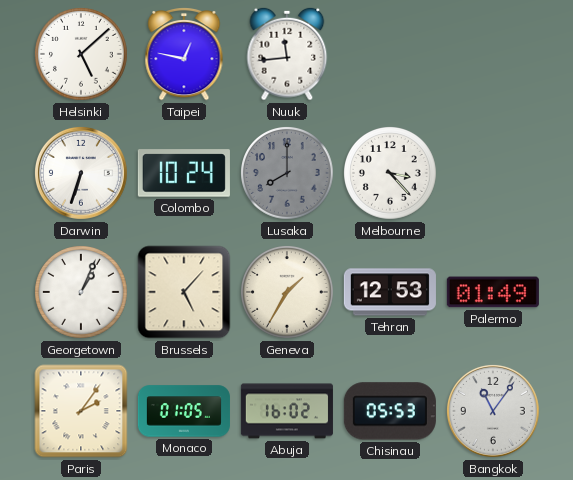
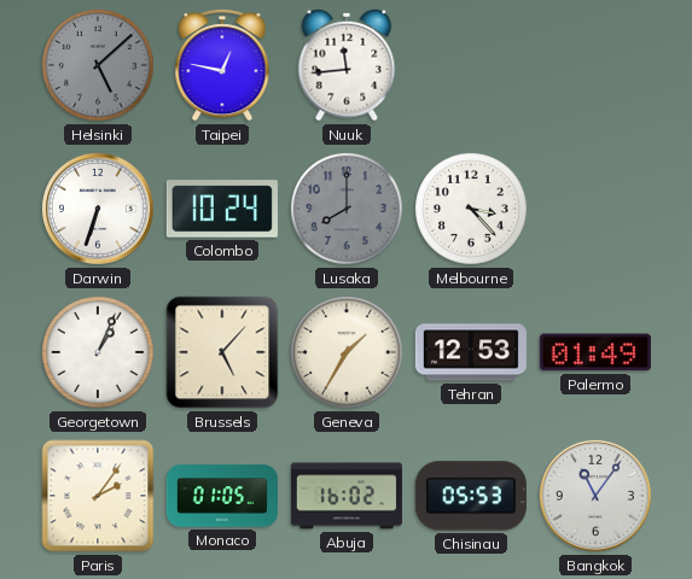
Helsinki dial: white -> grey
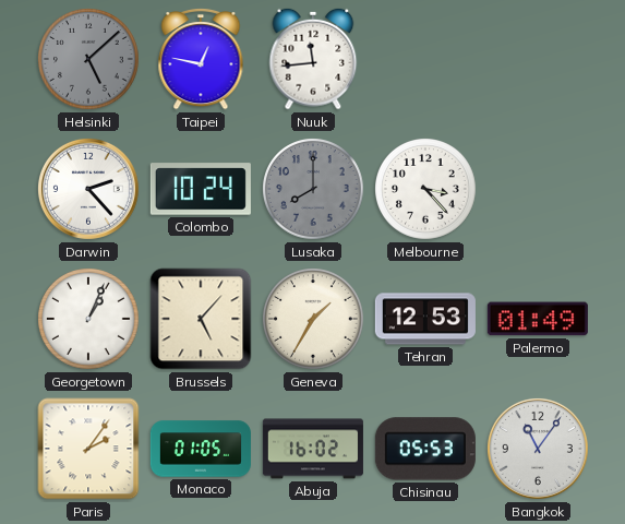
Darwin: 6:33 -> 2:23
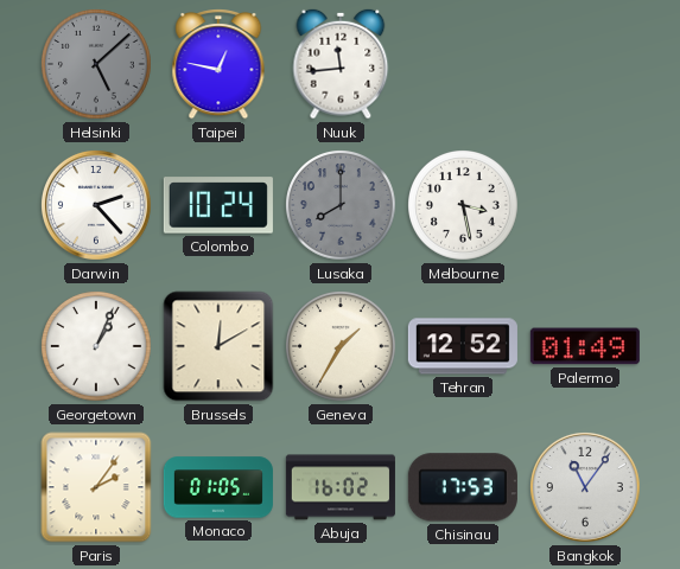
Melbourne: 3:23 -> 3:28
Brussels: 5:07 -> 12:10
Tehran: 12:53 -> 12:52
Chisinau: 05:53 -> 17:53
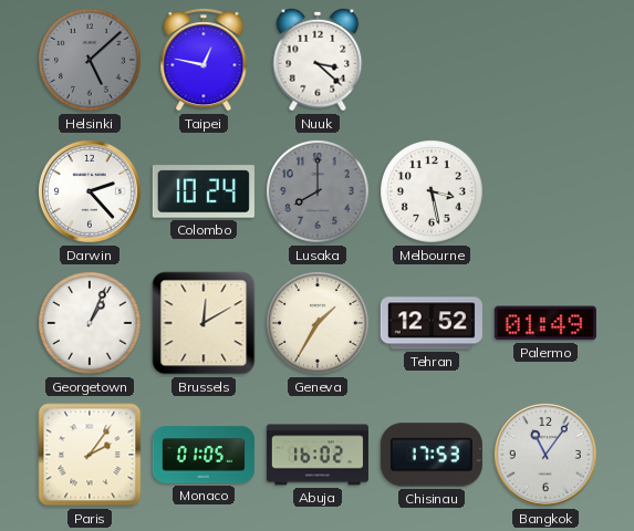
Nuuk: 11:44 -> 3:22
